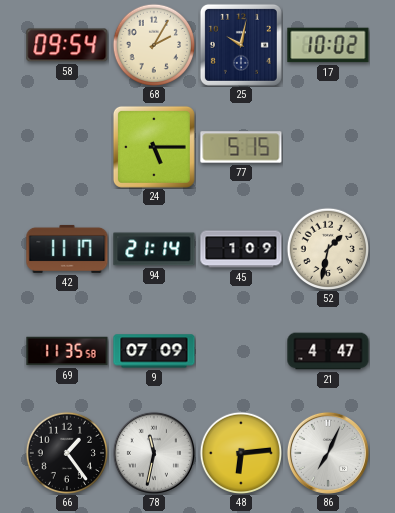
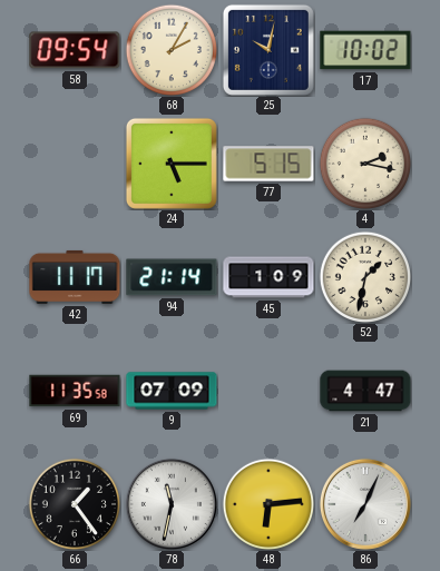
4: none -> 2:17
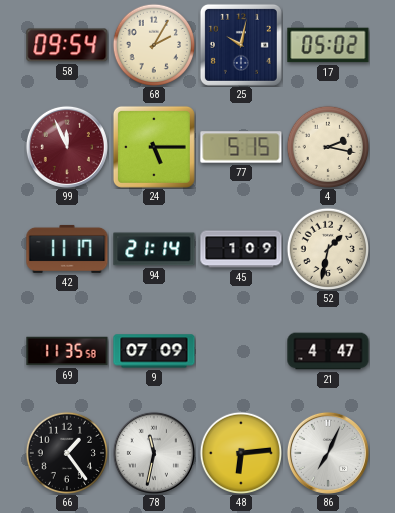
17: 10:02 -> 05:02
99: none -> 11:56
